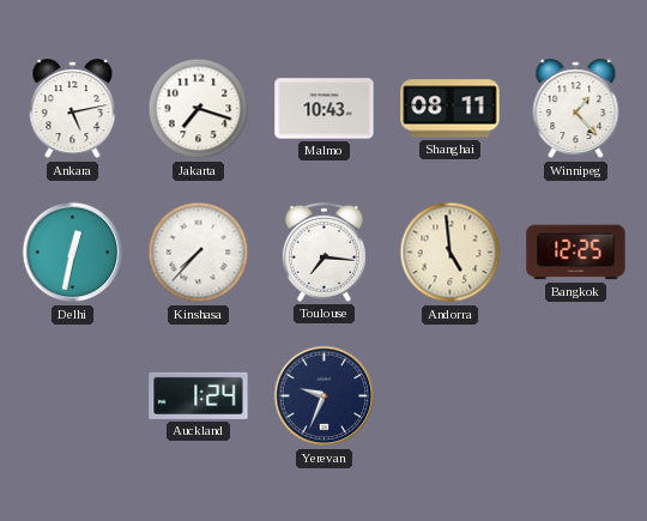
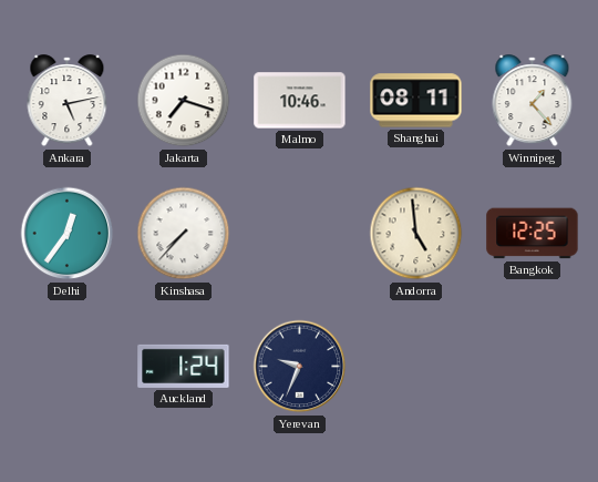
Malmo: 10:43 -> 10:46
Delhi: 12:32 -> 12:36
Toulouse: 7:16 -> none
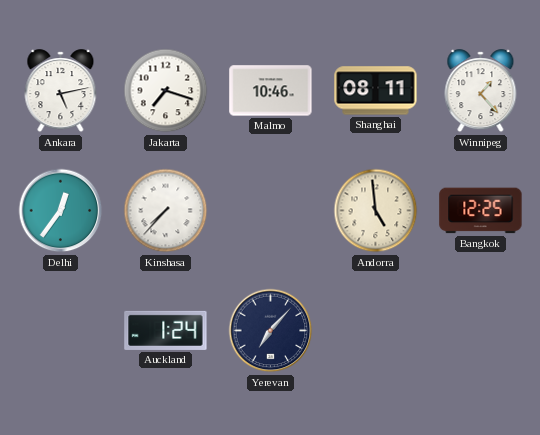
Yerevan: 9:34 -> 7:07
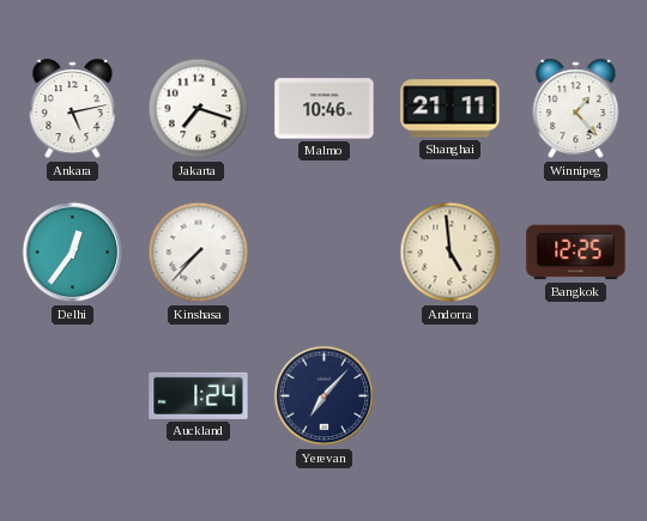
Shanghai: 08:11 -> 21:11
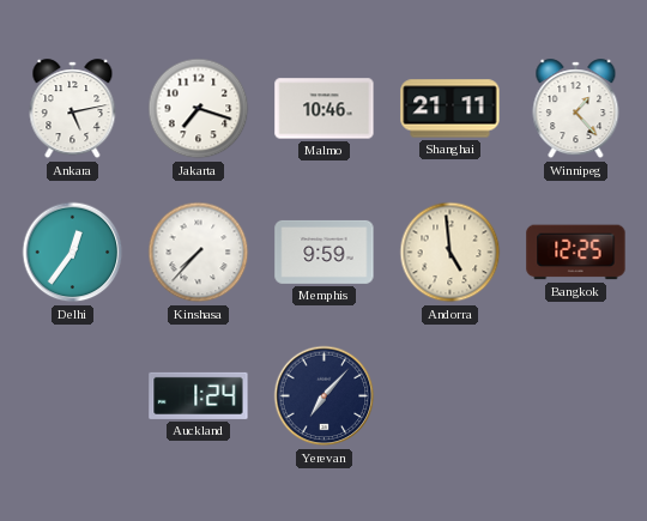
Memphis: none -> 9:59
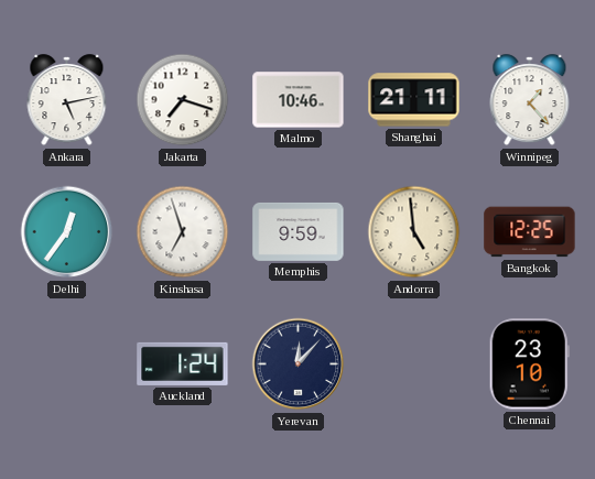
Kinshasa: 7:37 -> 6:57
Yerevan: 7:07 -> 12:07
Chennai: none -> 23:10
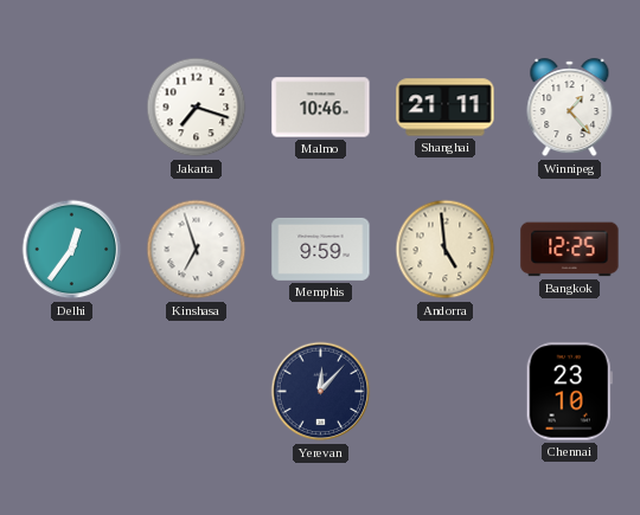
Ankara: 5:13 -> none
Auckland: 1:24 -> none
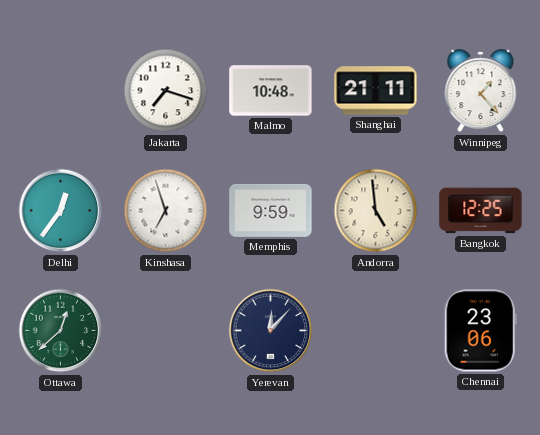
Malmo: 10:46 -> 10:48
Ottawa: none -> 12:38
Chennai: 23:10 -> 23:06
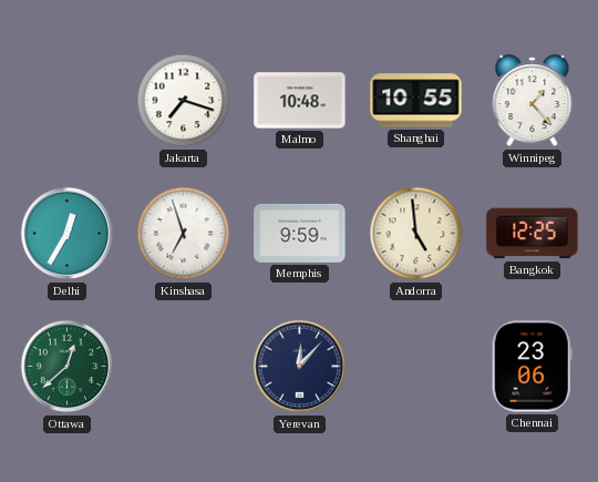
Shanghai: 21:11 -> 10:55
Delhi: 12:36 -> 12:35
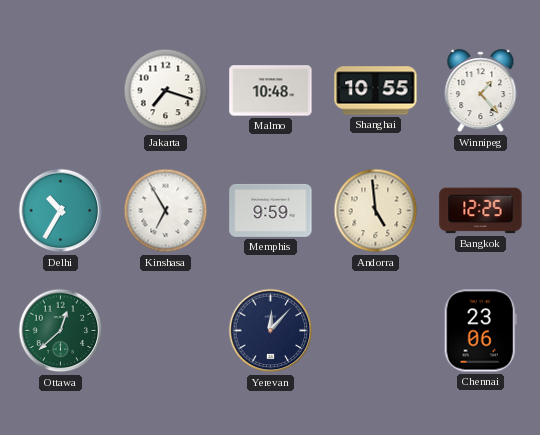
Delhi: 12:35 -> 10:35
Kinshasa: 6:57 -> 6:55
